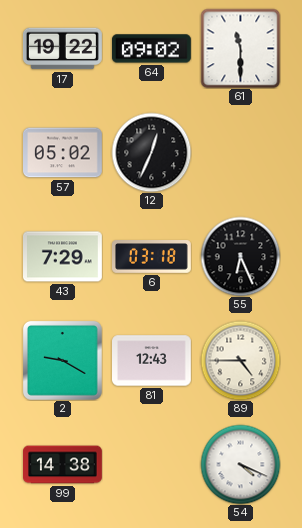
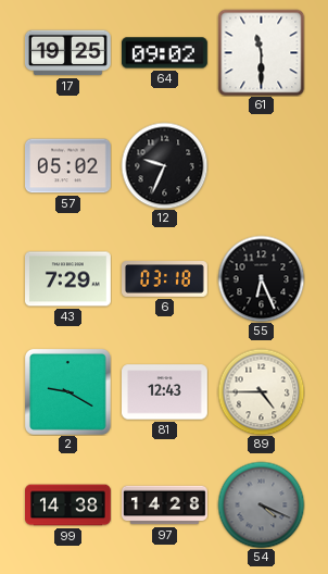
17: 19:22 -> 19:25
12: 12:34 -> 9:34
97: none -> 14:28
54 dial: white -> grey
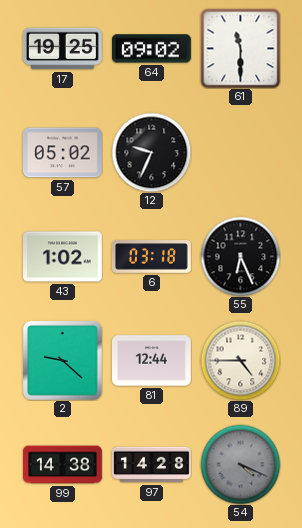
43: 7:29 -> 1:02
2: 9:20 -> 9:22
81: 12:43 -> 12:44
